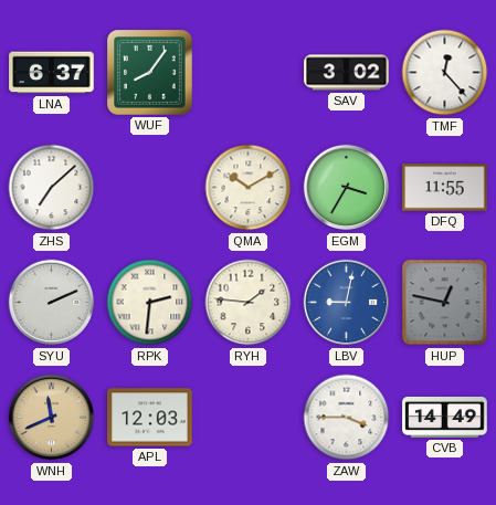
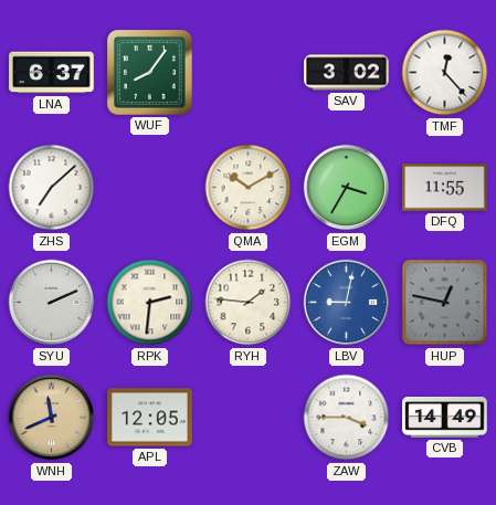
APL: 12:03 -> 12:05
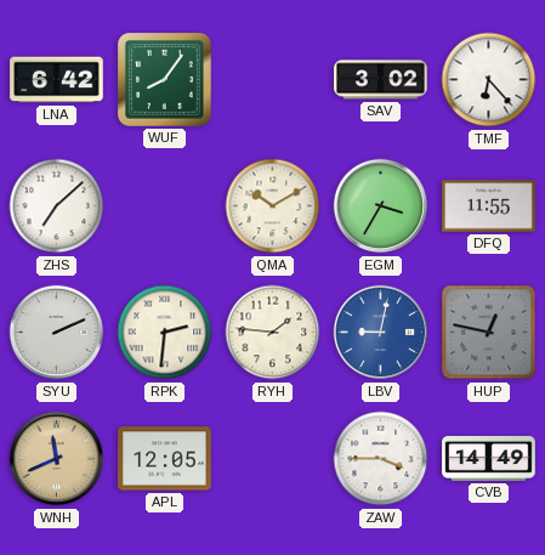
LNA: 6:37 -> 6:42
TMF: 12:23 -> 6:23
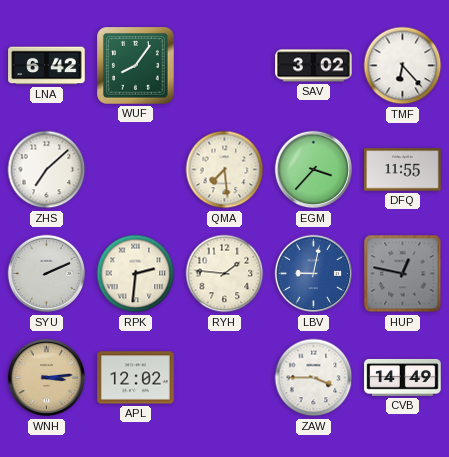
QMA: 10:10 -> 7:29
EGM: 3:35 -> 3:37
WNH: 11:41 -> 3:14
APL: 12:05 -> 12:02
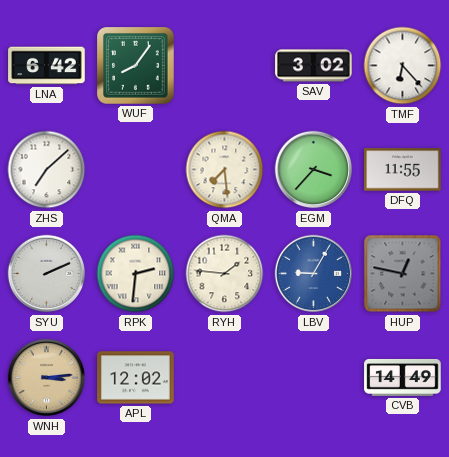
LBV: 9:02 -> 9:05
ZAW: 3:45 -> none
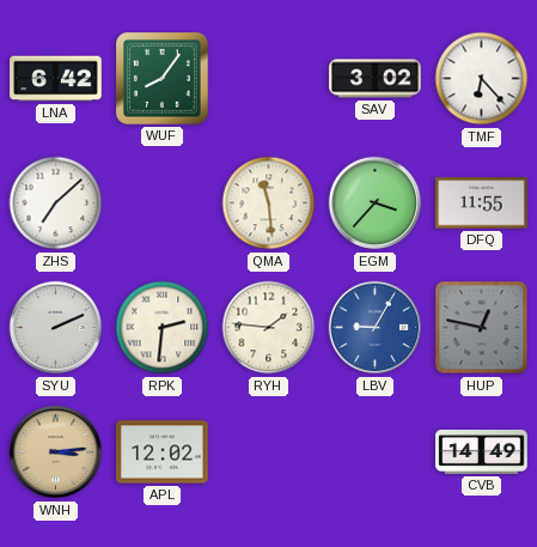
QMA: 7:29 -> 11:29
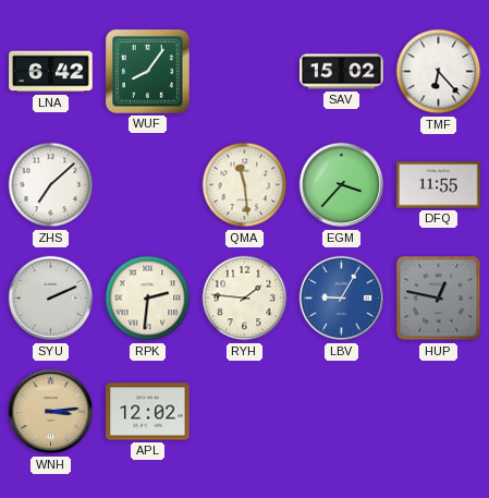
SAV: 3:02 -> 15:02
CVB: 14:49 -> none
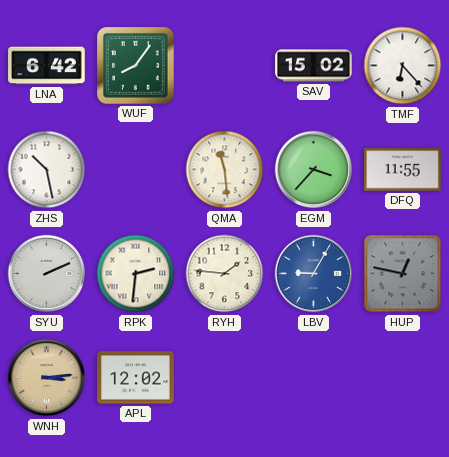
ZHS: 7:08 -> 10:28
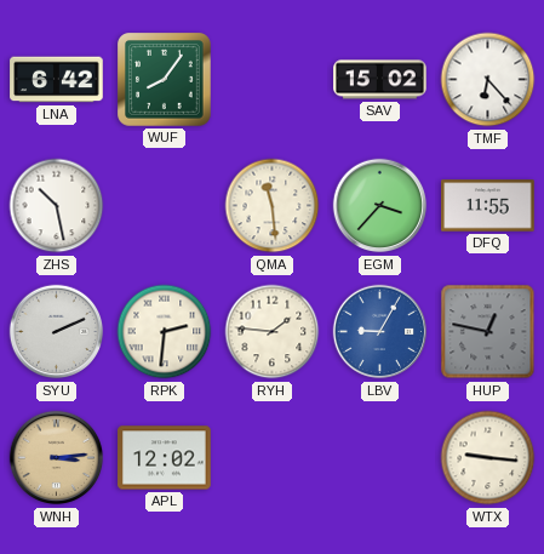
WTX: none -> 9:16
